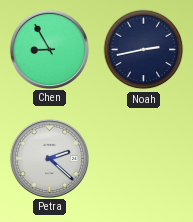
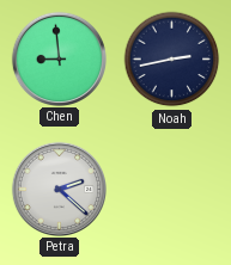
Chen: 8:55 -> 8:59
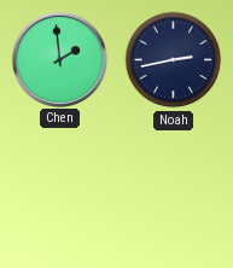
Chen: 8:59 -> 1:59
Petra: 2:22 -> none
